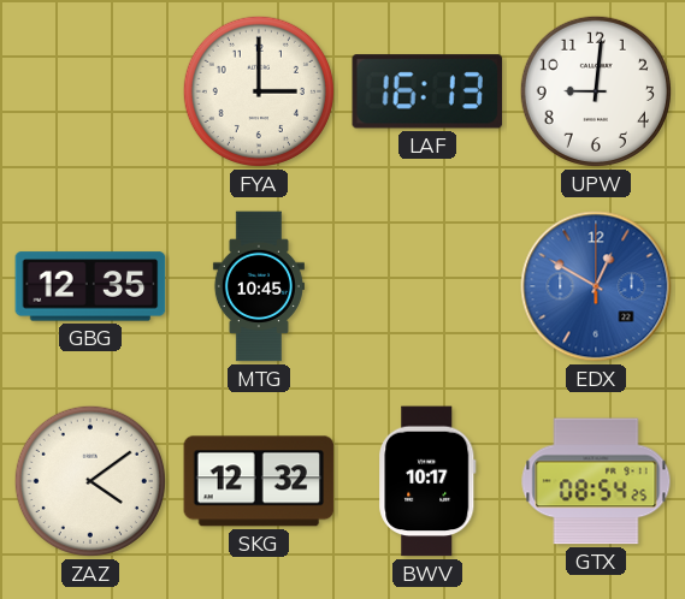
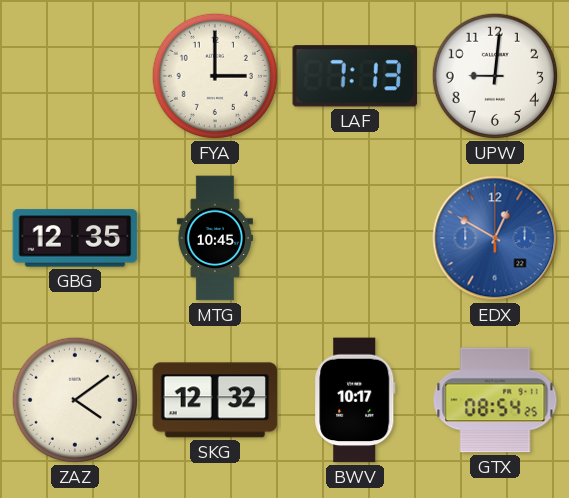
LAF: 16:13 -> 7:13
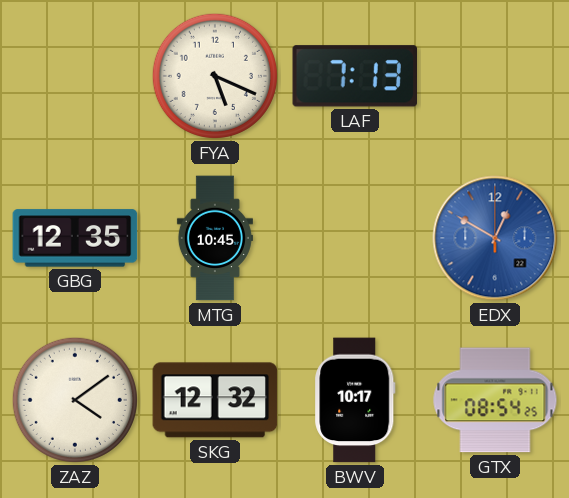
FYA: 3:00 -> 5:19
UPW: 9:01 -> none
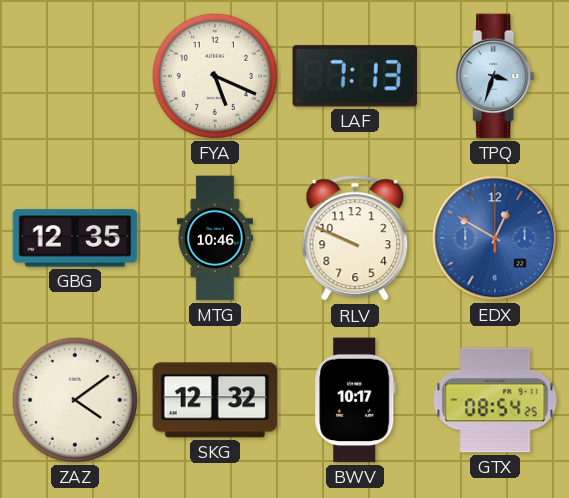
TPQ: none -> 3:33
MTG: 10:45 -> 10:46
RLV: none -> 9:49
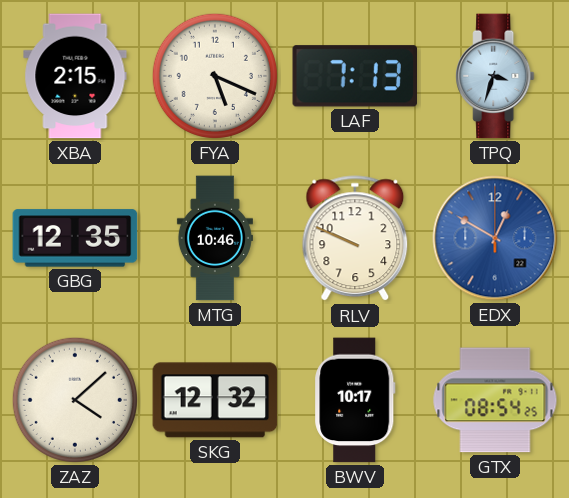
XBA: none -> 2:15
ZAZ: 4:09 -> 4:08
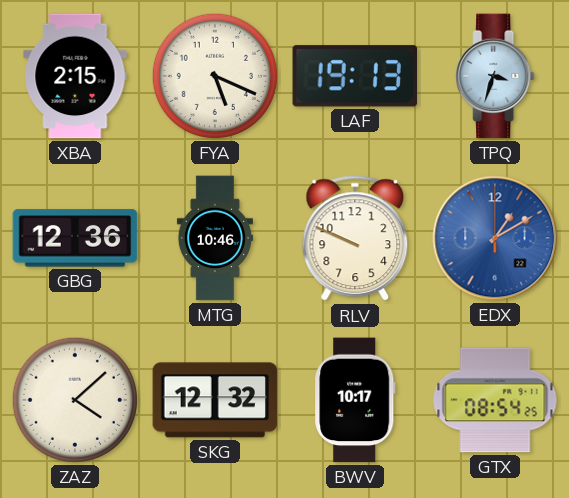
LAF: 7:13 -> 19:13
GBG: 12:35 -> 12:36
EDX: 12:50 -> 1:10
